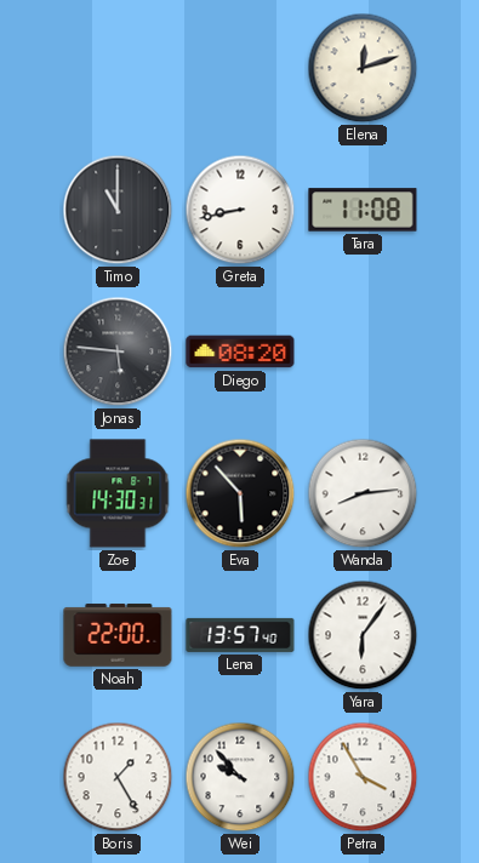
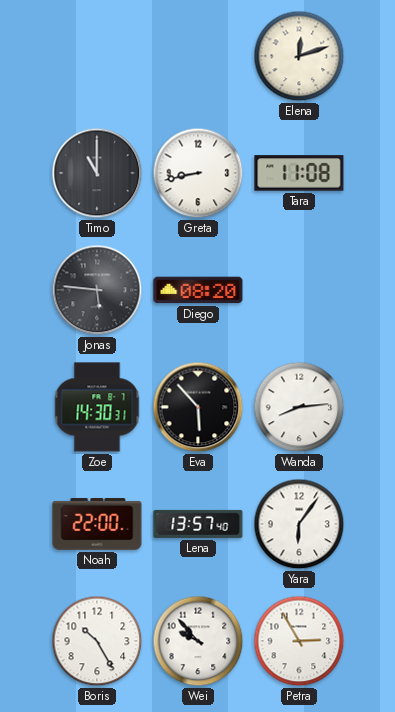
Boris: 1:25 -> 10:25
Petra: 3:55 -> 2:55
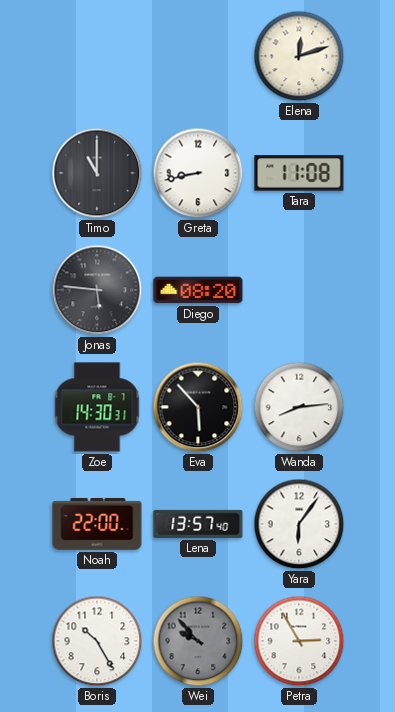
Wei dial: white -> grey
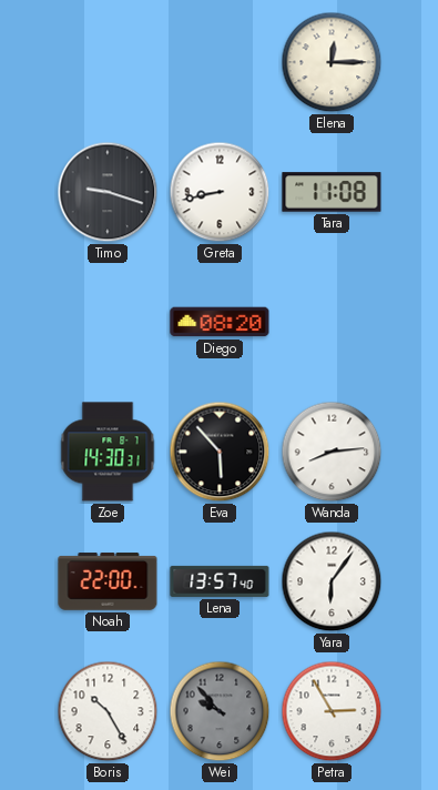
Elena: 12:12 -> 12:15
Timo: 11:00 -> 9:18
Jonas: 5:46 -> none
